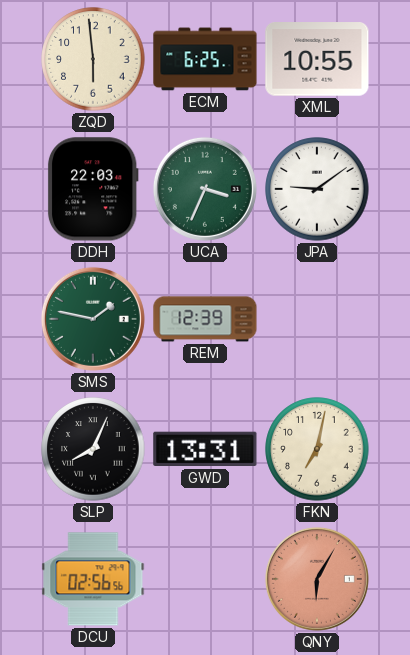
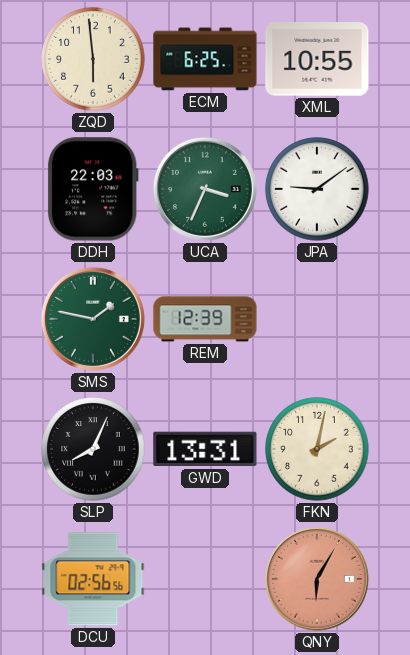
FKN: 7:02 -> 2:02
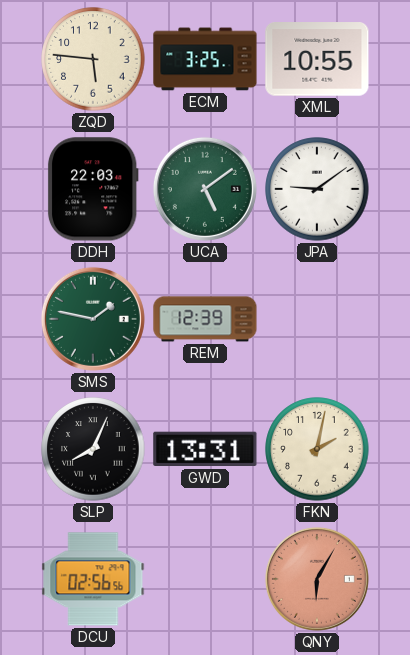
ZQD: 5:59 -> 5:46
ECM: 6:25 -> 3:25
UCA: 3:34 -> 5:09
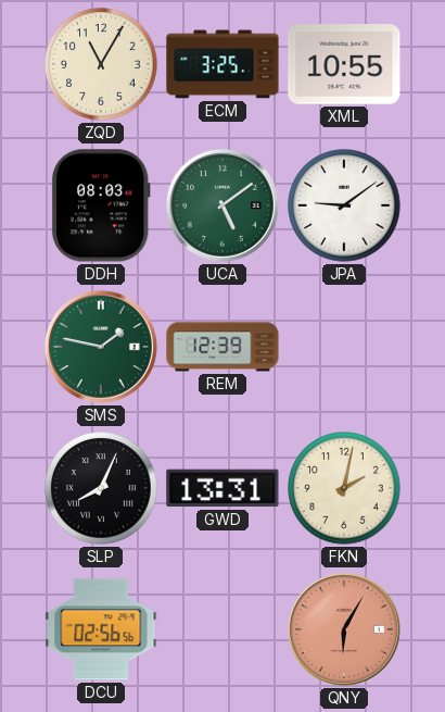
ZQD: 5:46 -> 11:05
DDH: 22:03 -> 08:03
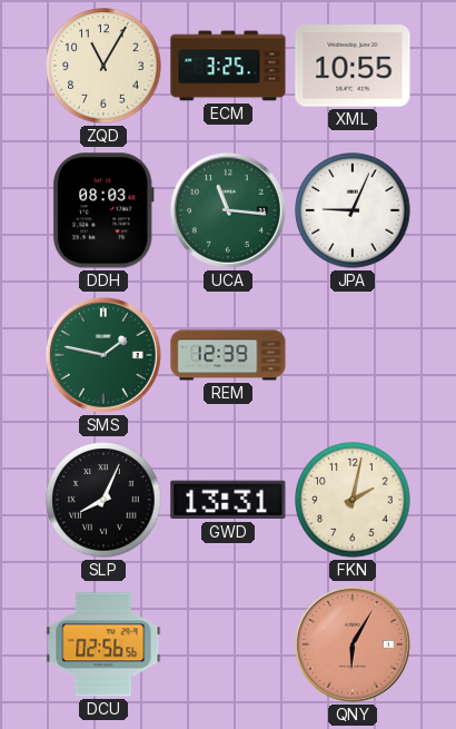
UCA: 5:09 -> 11:16
JPA: 9:09 -> 9:04
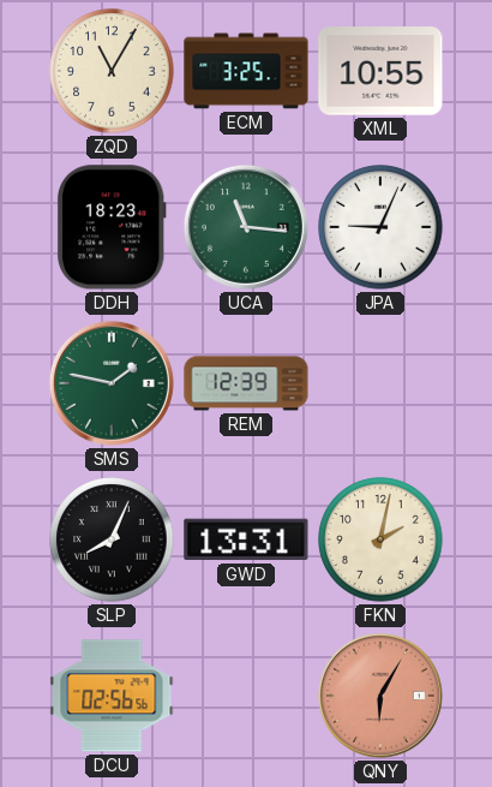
DDH: 08:03 -> 18:23
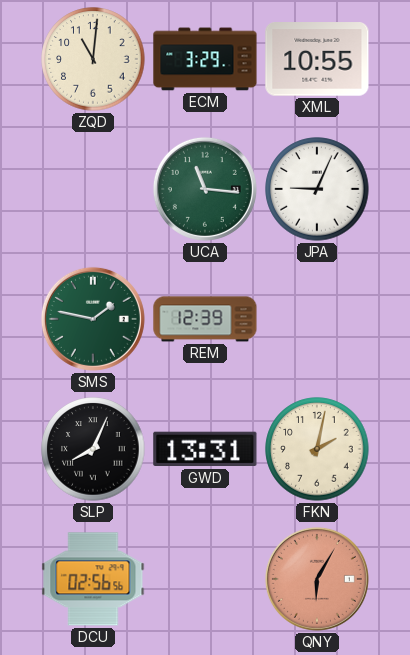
ZQD: 11:05 -> 11:01
ECM: 3:25 -> 3:29
DDH: 18:23 -> none
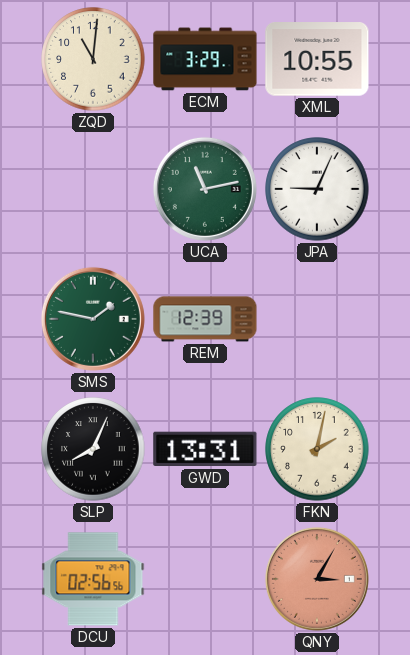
UCA: 11:16 -> 11:13
QNY: 6:05 -> 3:05
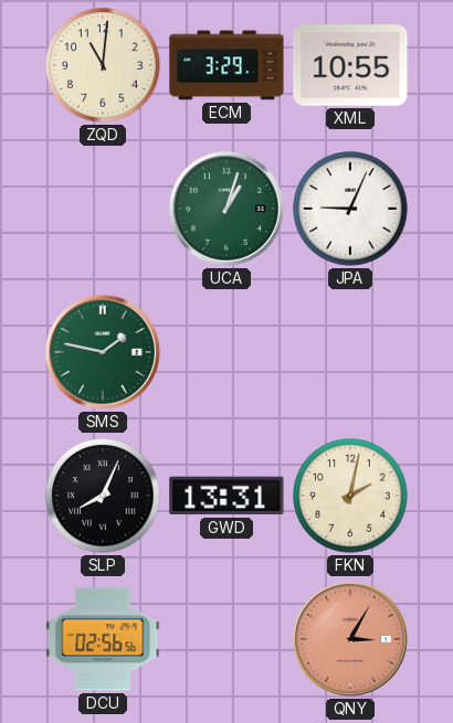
UCA: 11:13 -> 1:03
REM: 12:39 -> none
